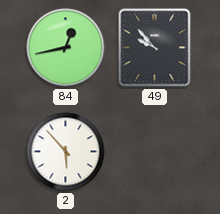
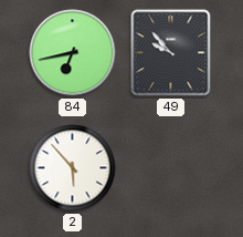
84: 12:43 -> 6:43
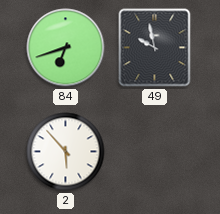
84: 6:43 -> 6:42
49: 9:53 -> 9:58
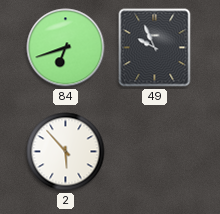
49: 9:58 -> 9:56
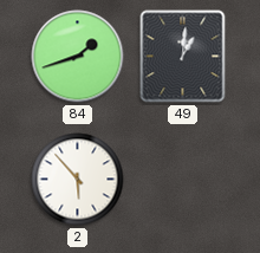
84: 6:42 -> 1:42
49: 9:56 -> 1:01
